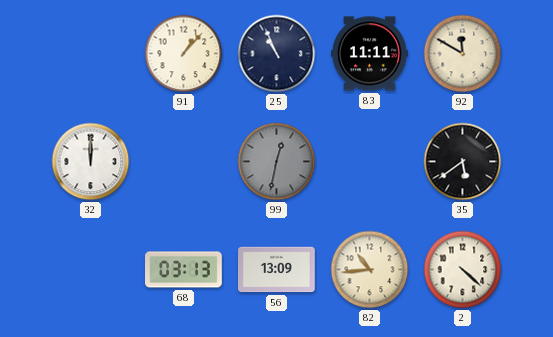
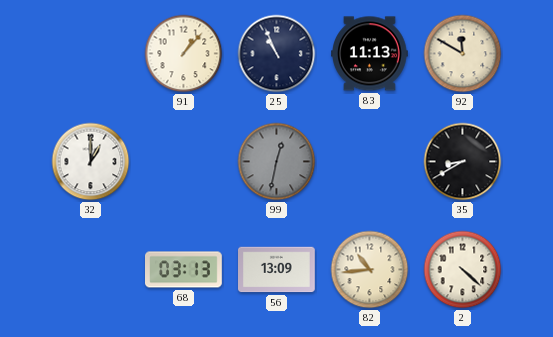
83: 11:11 -> 11:13
32: 12:00 -> 1:00
35: 5:39 -> 8:40
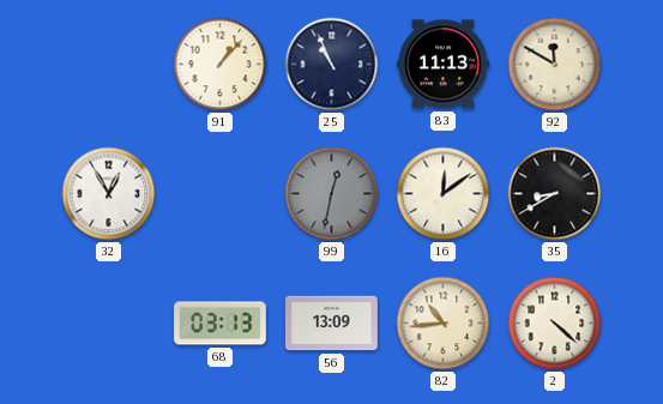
32: 1:00 -> 12:55
16: none -> 12:09
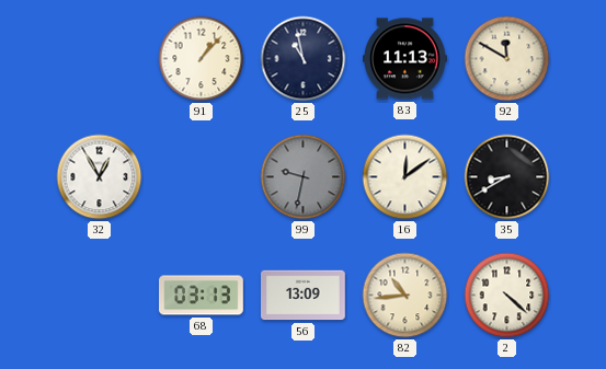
25: 10:56 -> 10:58
99: 12:32 -> 9:32
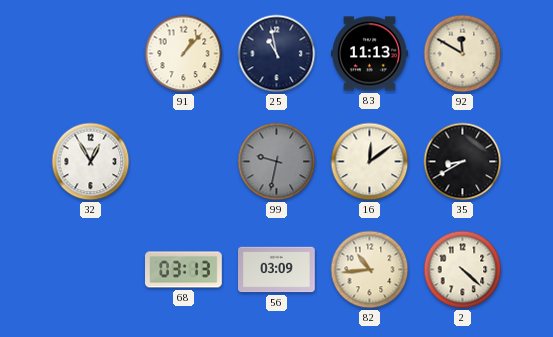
56: 13:09 -> 03:09
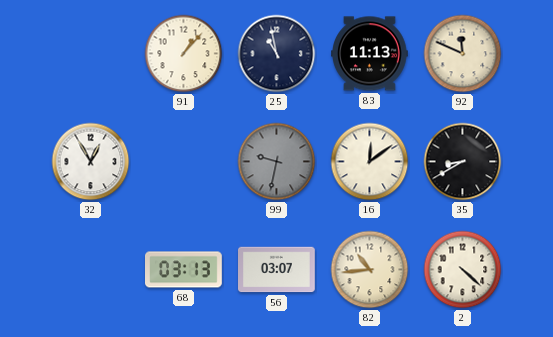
92: 11:50 -> 11:49
56: 03:09 -> 03:07
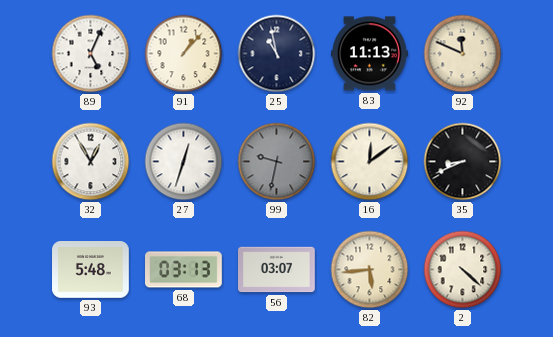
89: none -> 5:04
27: none -> 12:33
35: 8:40 -> 8:41
93: none -> 5:48
82: 10:44 -> 5:44
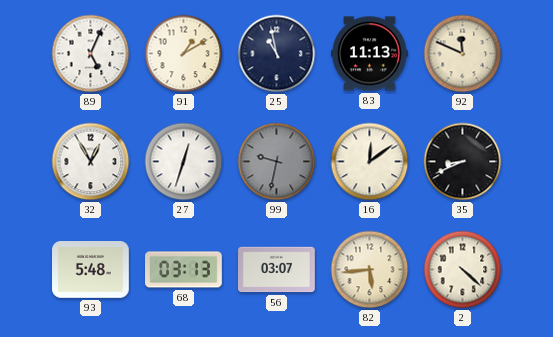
91: 1:07 -> 1:10
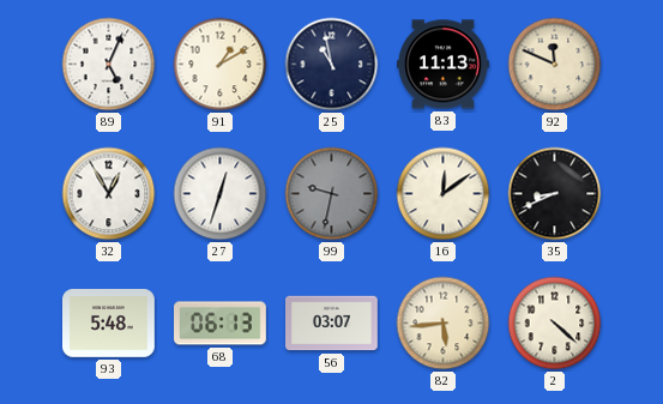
68: 03:13 -> 06:13
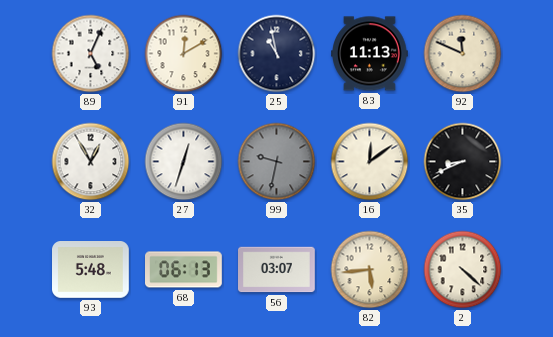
91: 1:10 -> 12:10
